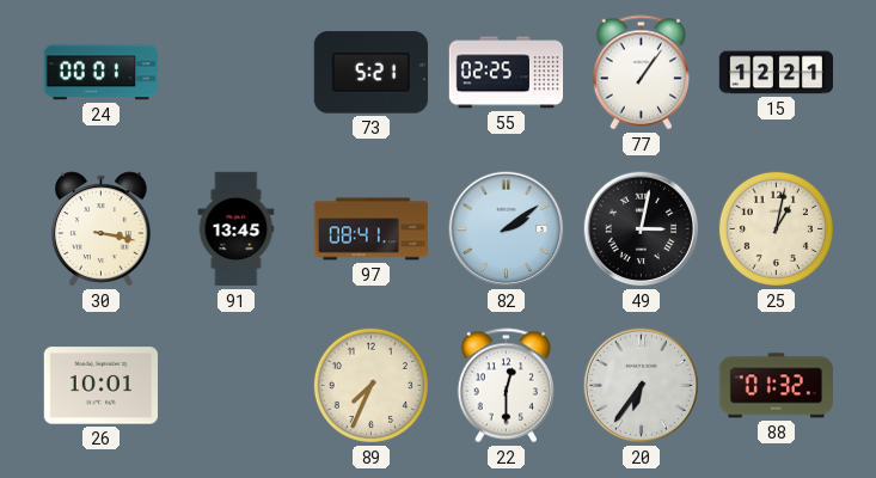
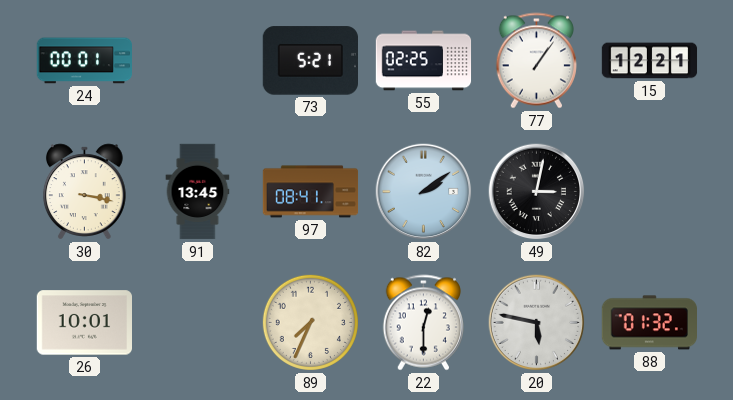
25: 1:02 -> none
20: 6:36 -> 5:47
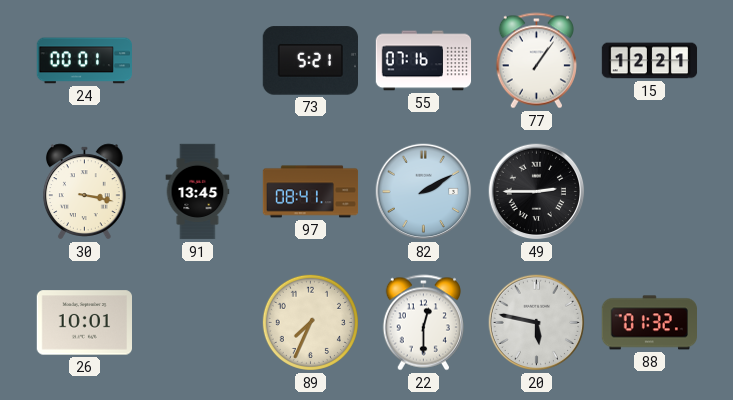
55: 02:25 -> 07:16
82: 2:09 -> 2:10
49: 3:02 -> 2:45
